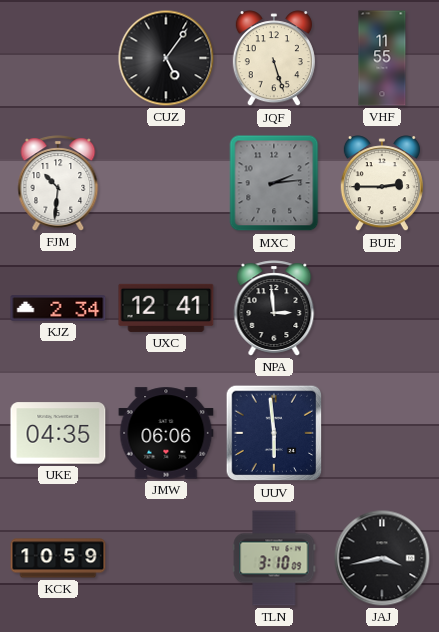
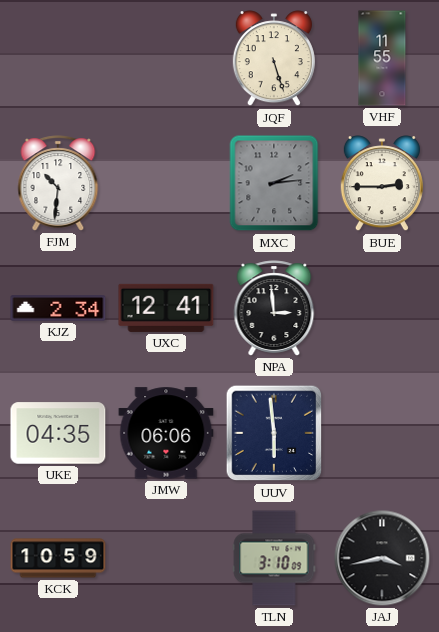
CUZ: 5:06 -> none
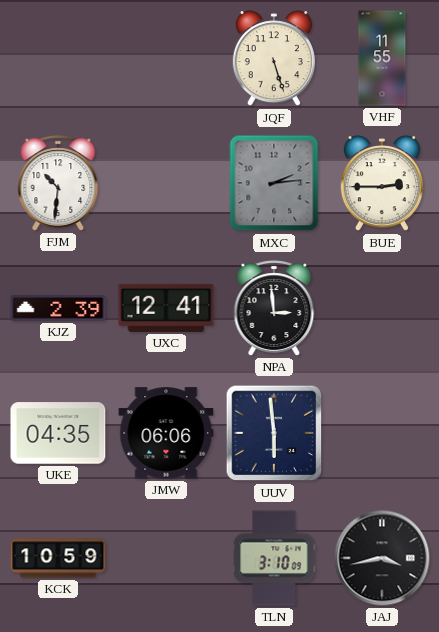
KJZ: 2:34 -> 2:39
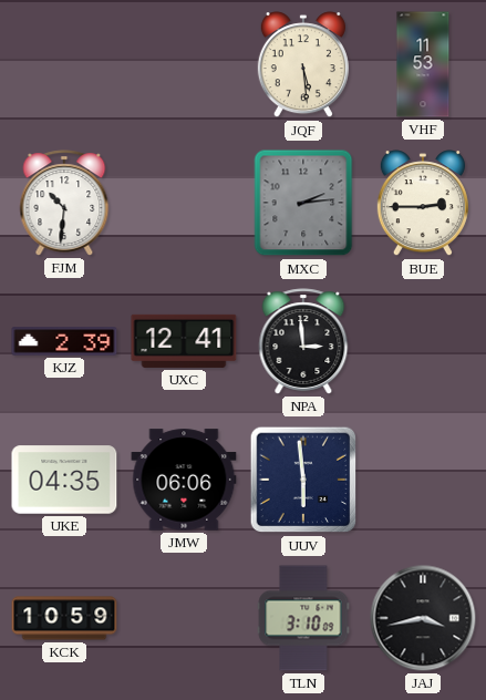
JQF: 5:27 -> 5:29
VHF: 11:55 -> 11:53
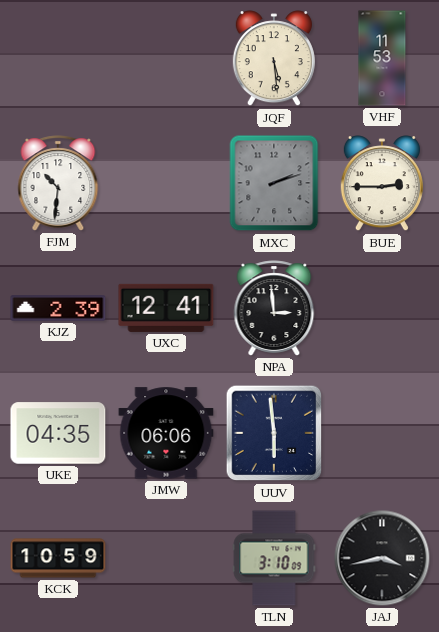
MXC: 2:14 -> 2:12
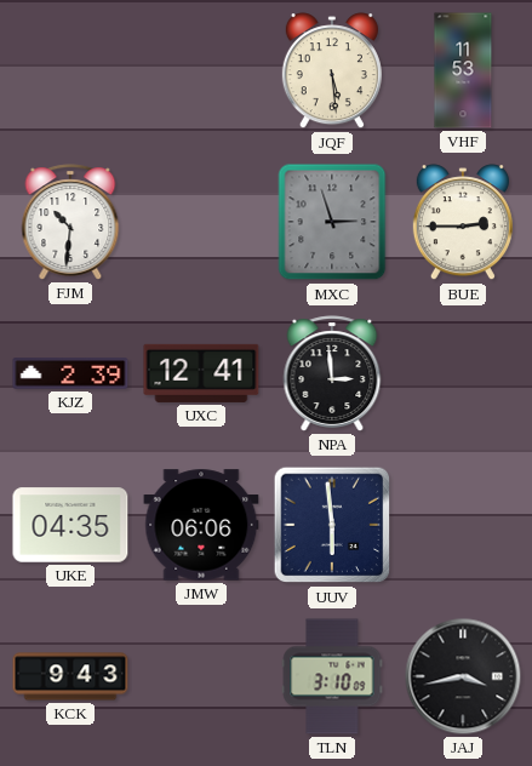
MXC: 2:12 -> 2:57
KCK: 10:59 -> 9:43
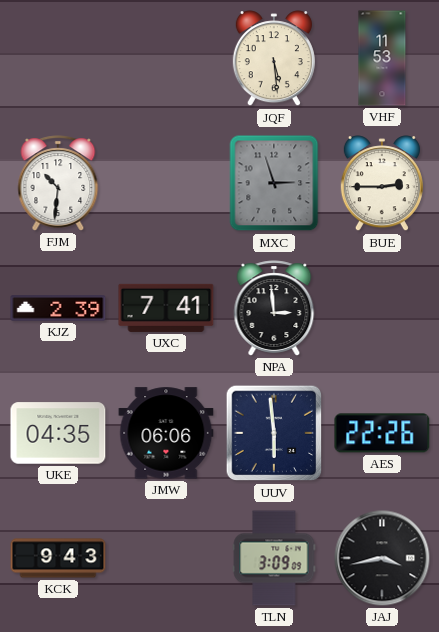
UXC: 12:41 -> 7:41
AES: none -> 22:26
TLN: 3:10 -> 3:09
